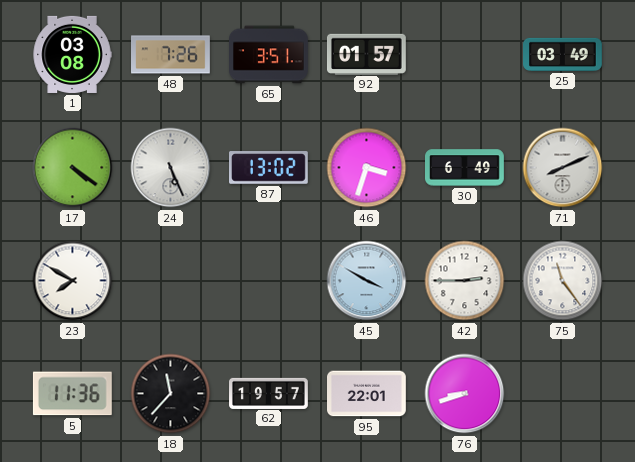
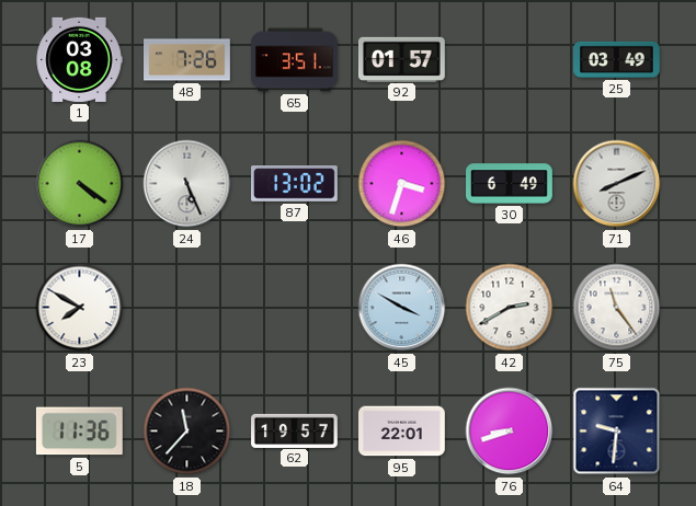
42: 2:45 -> 2:40
64: none -> 9:31
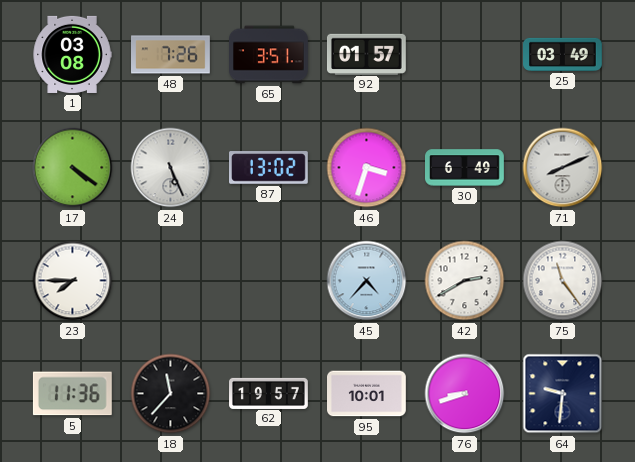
23: 7:50 -> 7:45
45: 3:50 -> 4:37
95: 22:01 -> 10:01
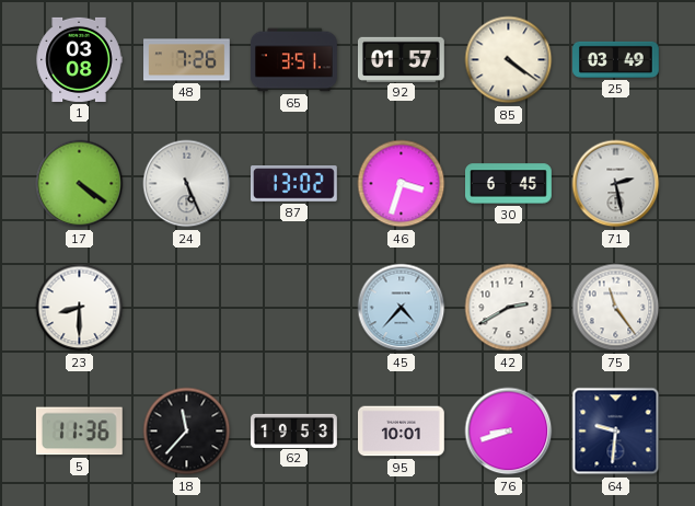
85: none -> 4:21
30: 6:49 -> 6:45
71: 8:11 -> 2:28
23: 7:45 -> 8:30
62: 19:57 -> 19:53
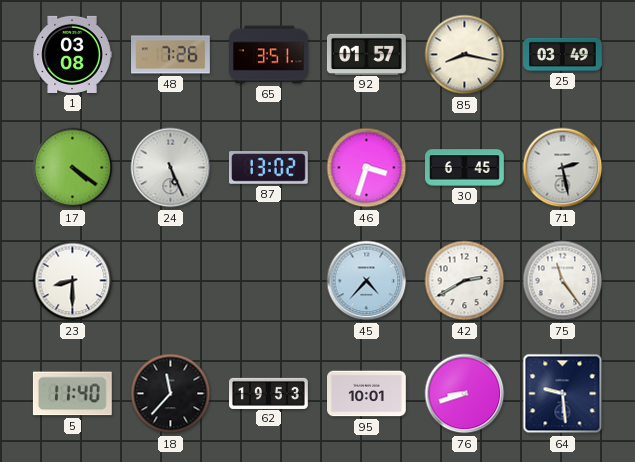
85: 4:21 -> 8:17
5: 11:36 -> 11:40
64: 9:31 -> 9:29
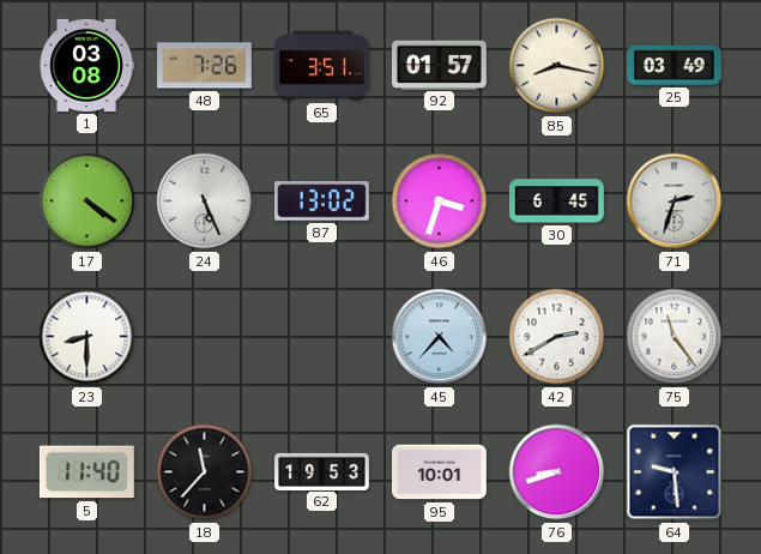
71: 2:28 -> 2:33
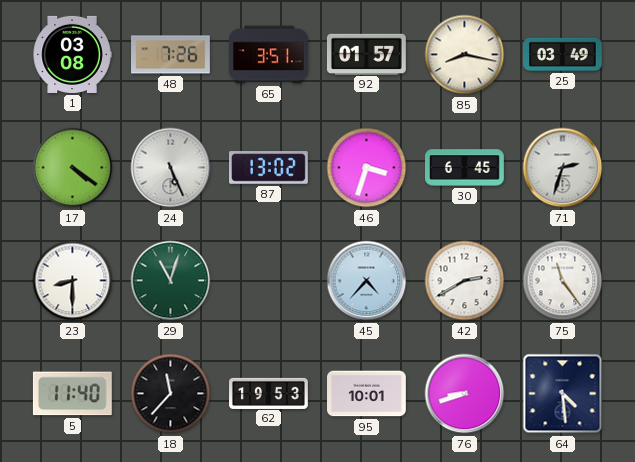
29: none -> 11:03
64: 9:29 -> 4:29
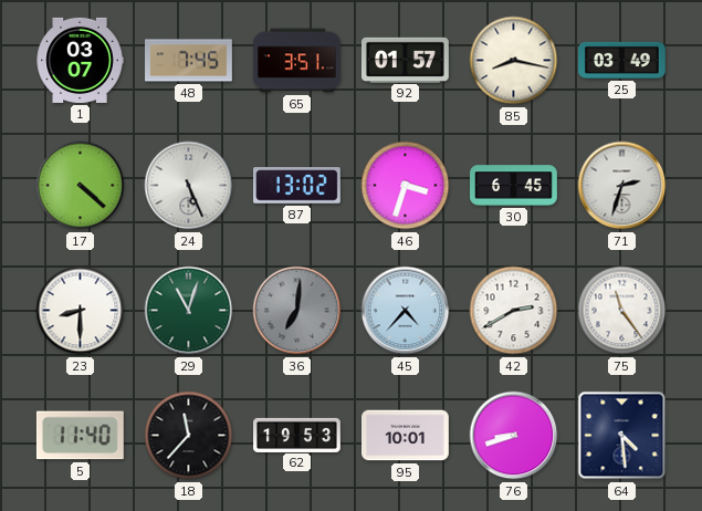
1: 03:08 -> 03:07
48: 7:26 -> 7:45
17: 4:21 -> 4:22
36: none -> 7:01
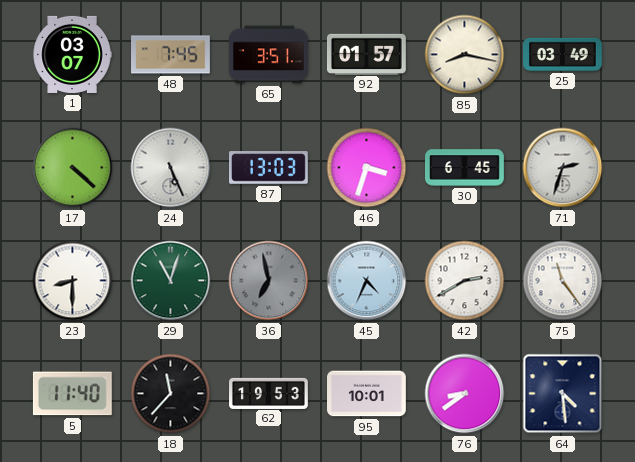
87: 13:02 -> 13:03
36: 7:01 -> 6:58
45: 4:37 -> 4:34
76: 8:42 -> 8:39
